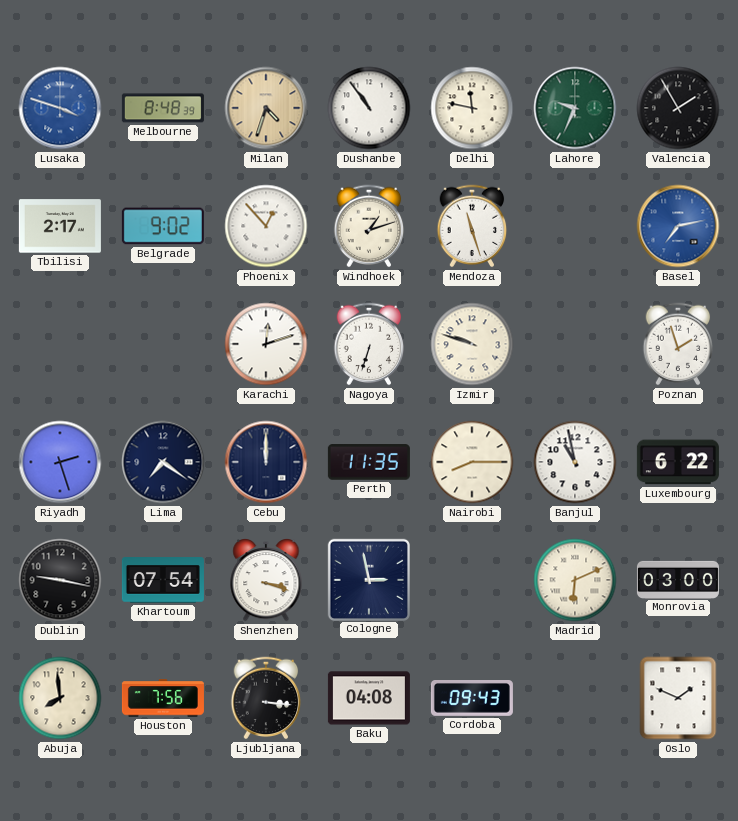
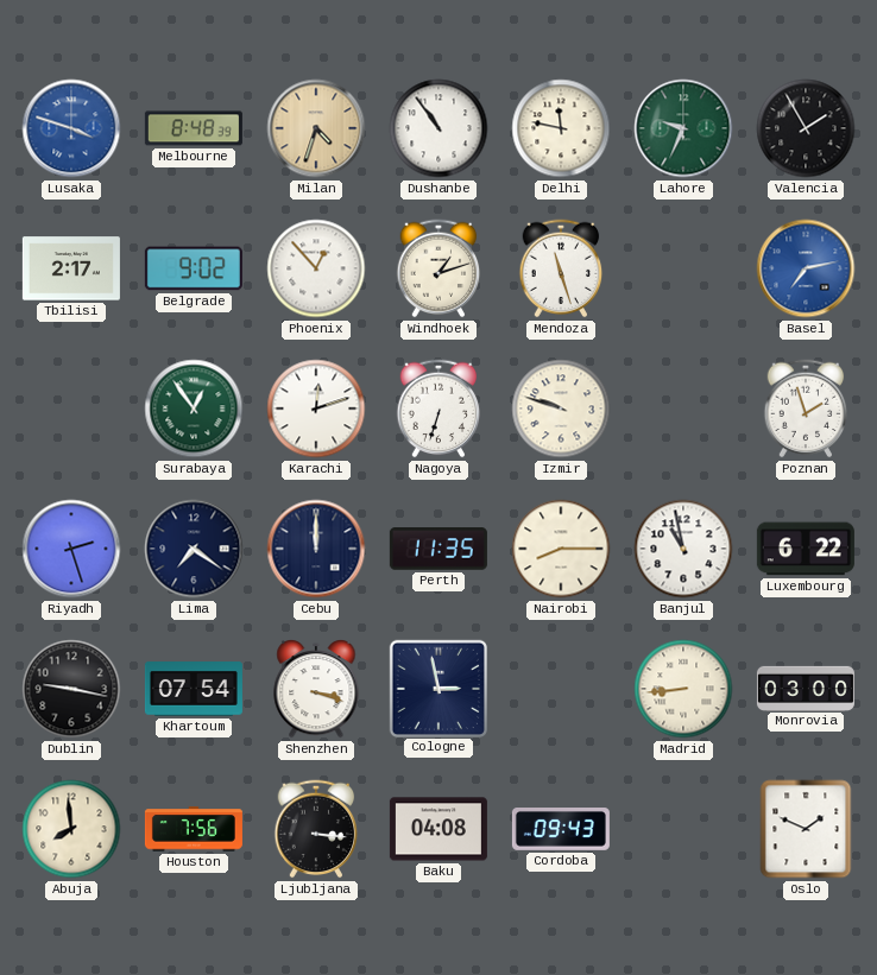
Surabaya: none -> 12:54
Madrid: 6:11 -> 8:44
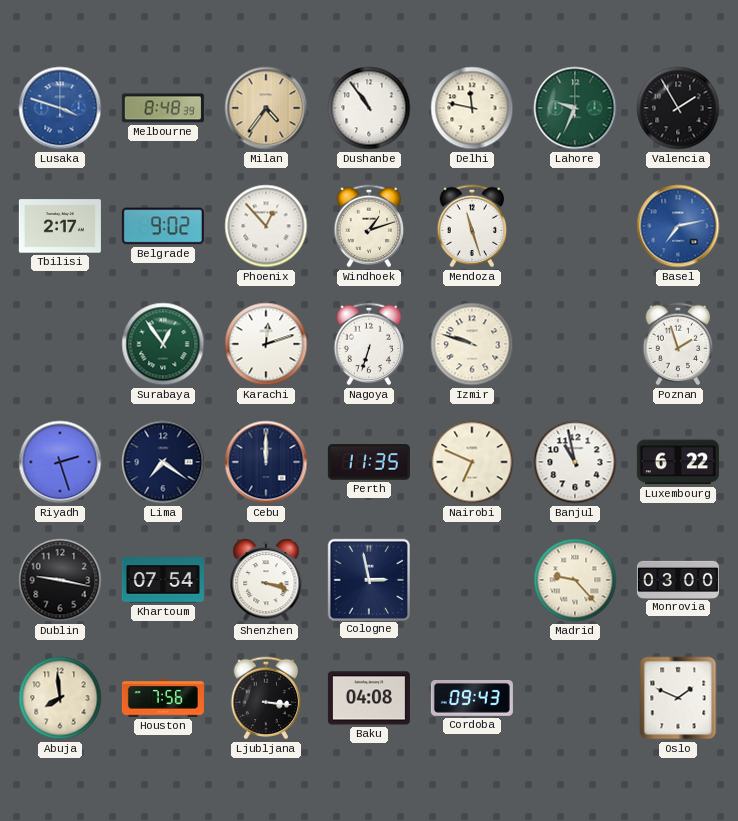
Milan: 4:33 -> 4:36
Nairobi: 8:15 -> 6:49
Madrid: 8:44 -> 9:23
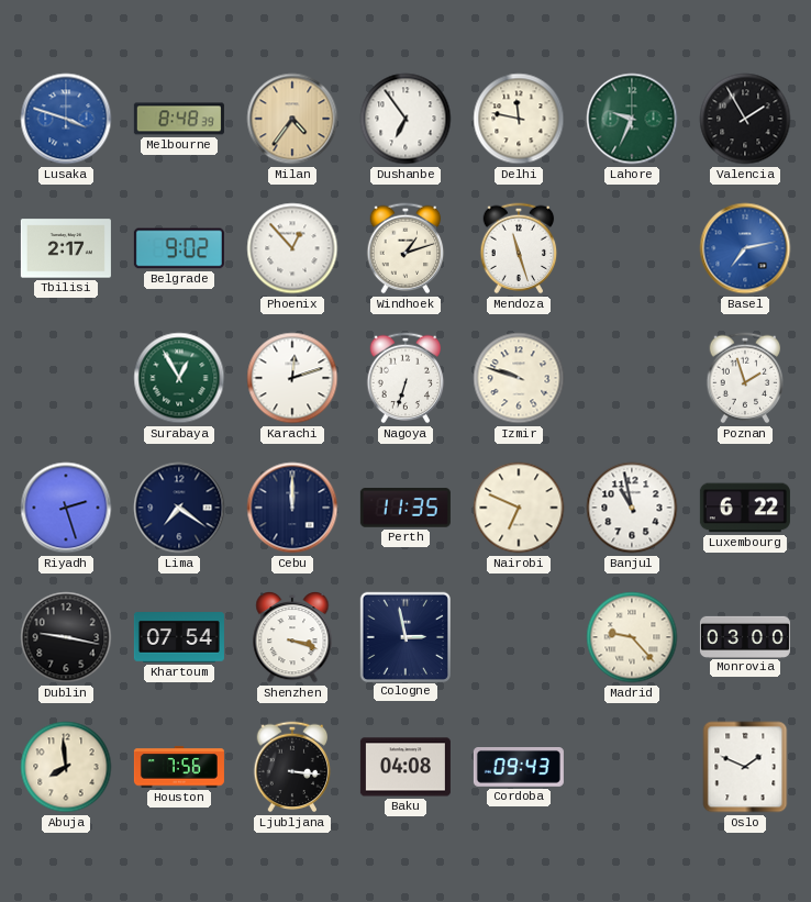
Dushanbe: 10:54 -> 6:54
Surabaya: 12:54 -> 12:55
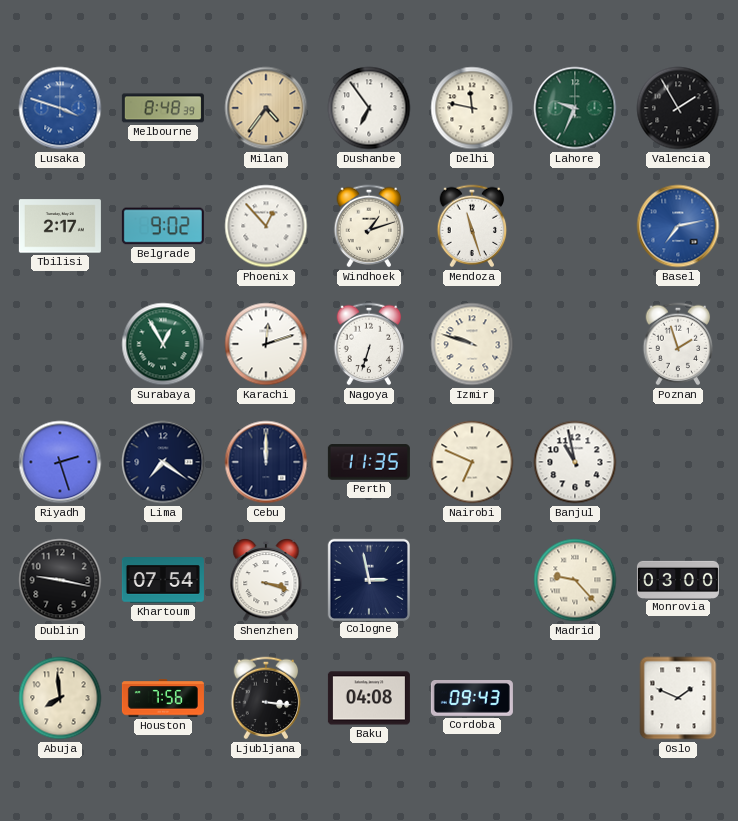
Luxembourg: 6:22 -> none
